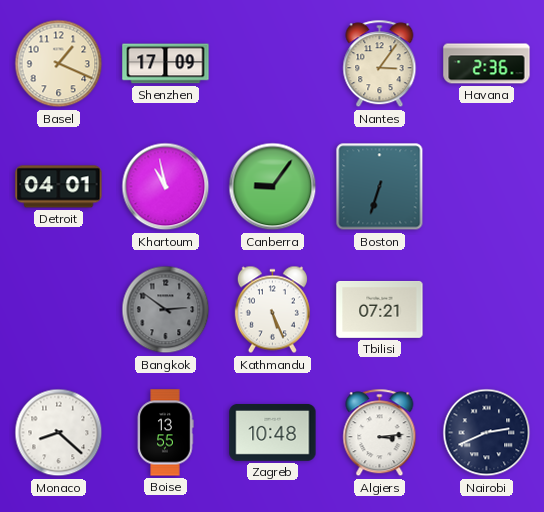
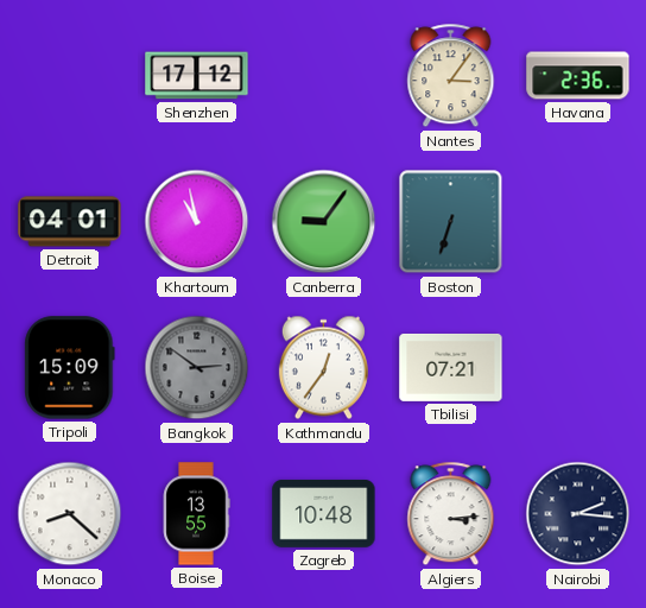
Basel: 1:19 -> none
Shenzhen: 17:09 -> 17:12
Tripoli: none -> 15:09
Kathmandu: 5:26 -> 12:36
Nairobi: 2:41 -> 2:16
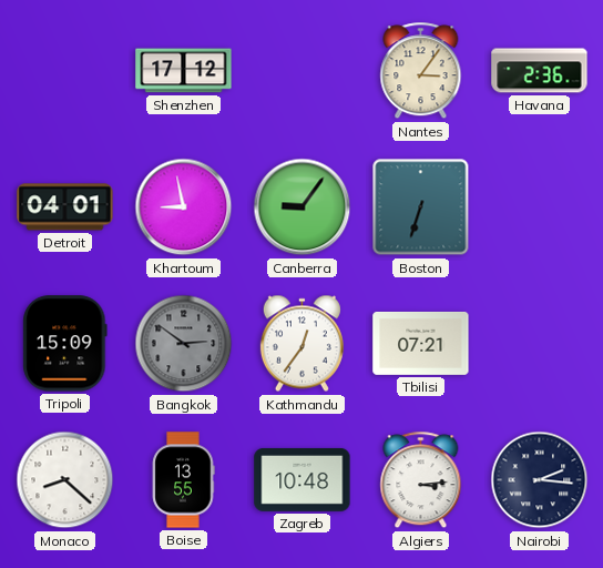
Khartoum: 10:58 -> 8:58
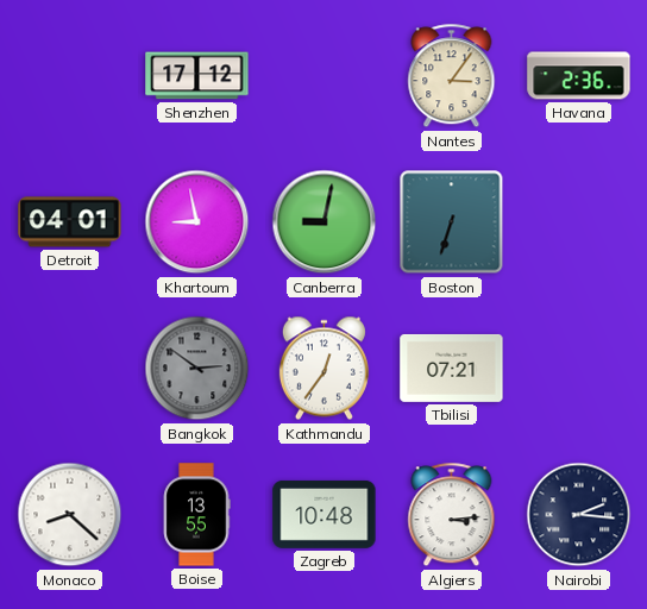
Canberra: 9:06 -> 9:02
Tripoli: 15:09 -> none
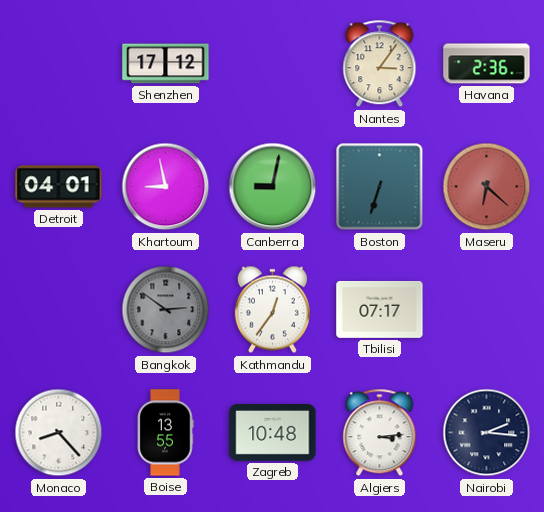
Maseru: none -> 6:22
Tbilisi: 07:21 -> 07:17
Monaco: 8:22 -> 8:23
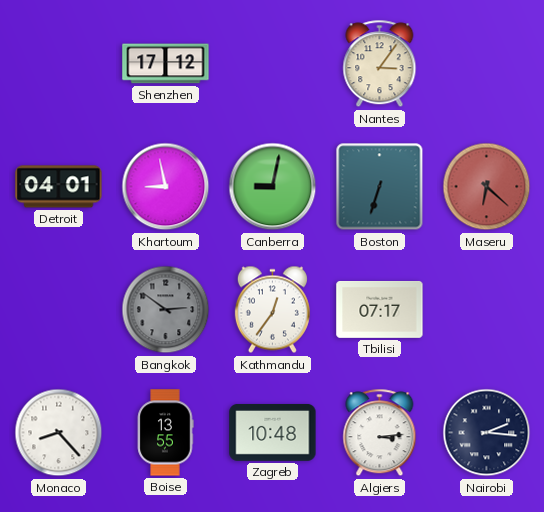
Havana: 2:36 -> none
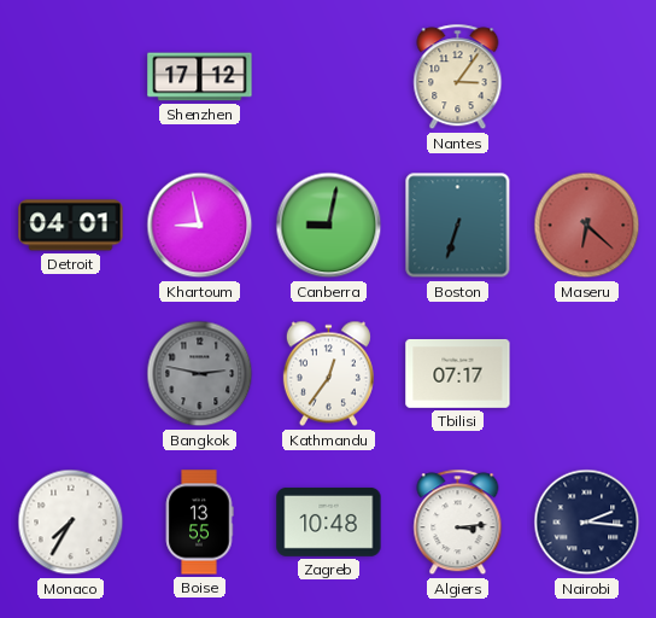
Bangkok: 2:51 -> 2:47
Monaco: 8:23 -> 7:35
